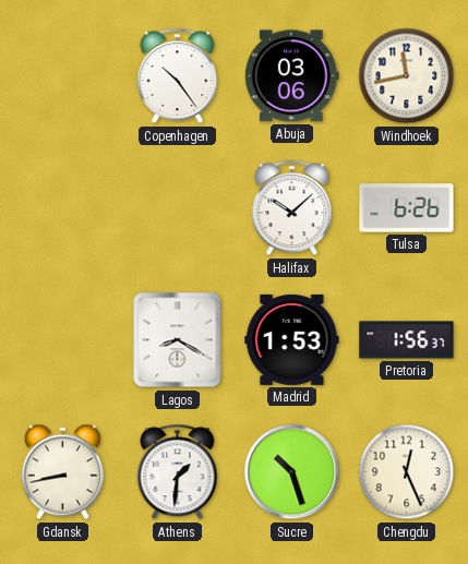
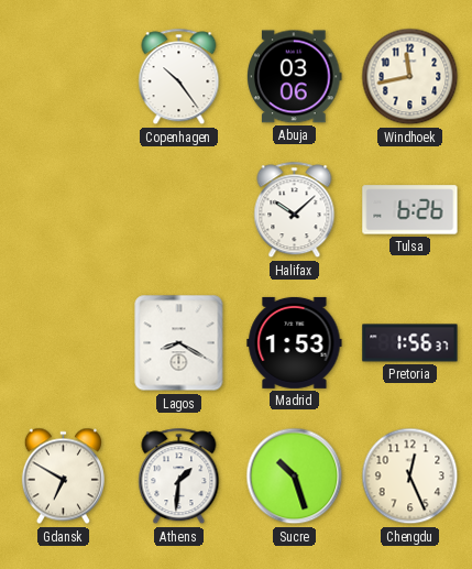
Gdansk: 8:43 -> 6:50
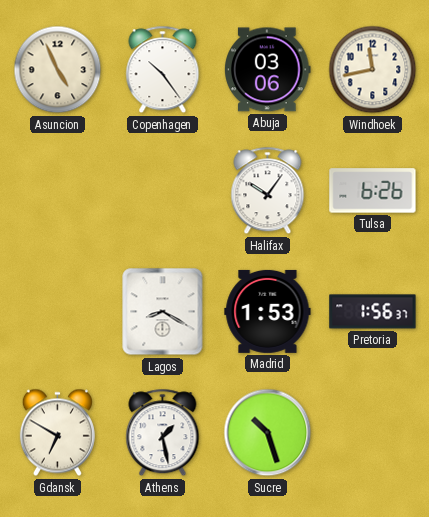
Asuncion: none -> 4:56
Halifax: 10:08 -> 10:06
Athens: 1:31 -> 1:28
Chengdu: 12:26 -> none
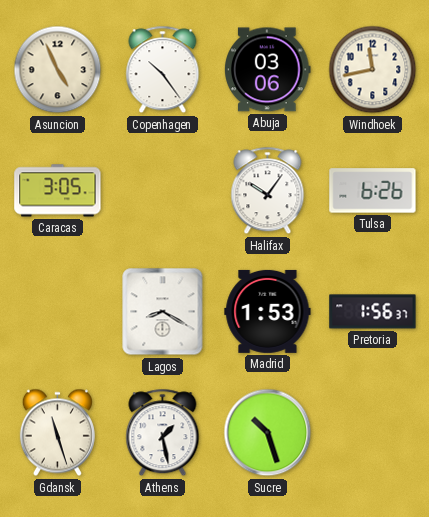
Caracas: none -> 3:05
Gdansk: 6:50 -> 11:27
